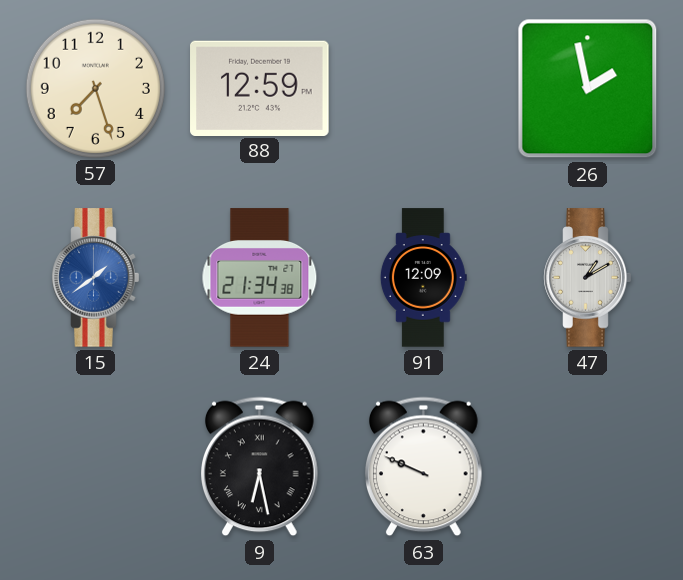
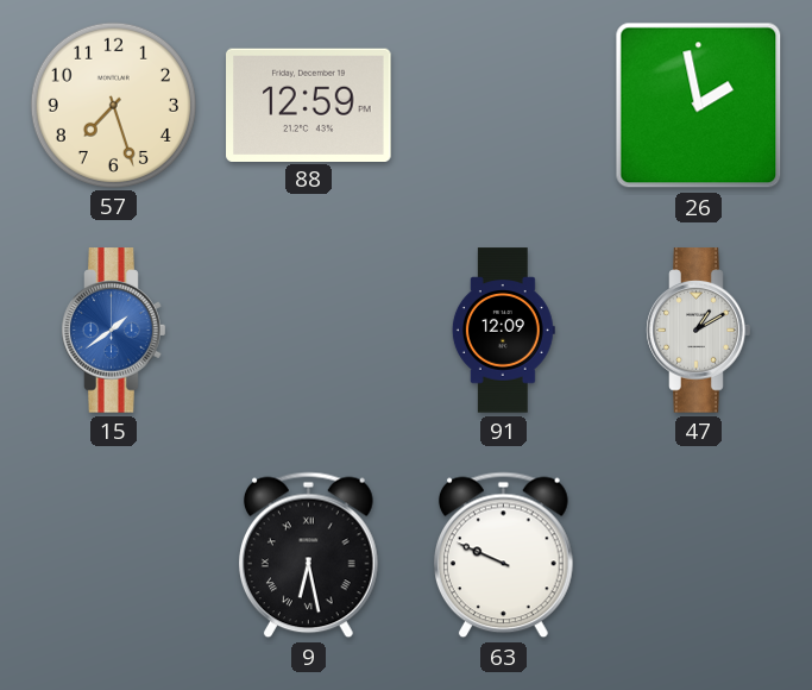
24: 21:34 -> none
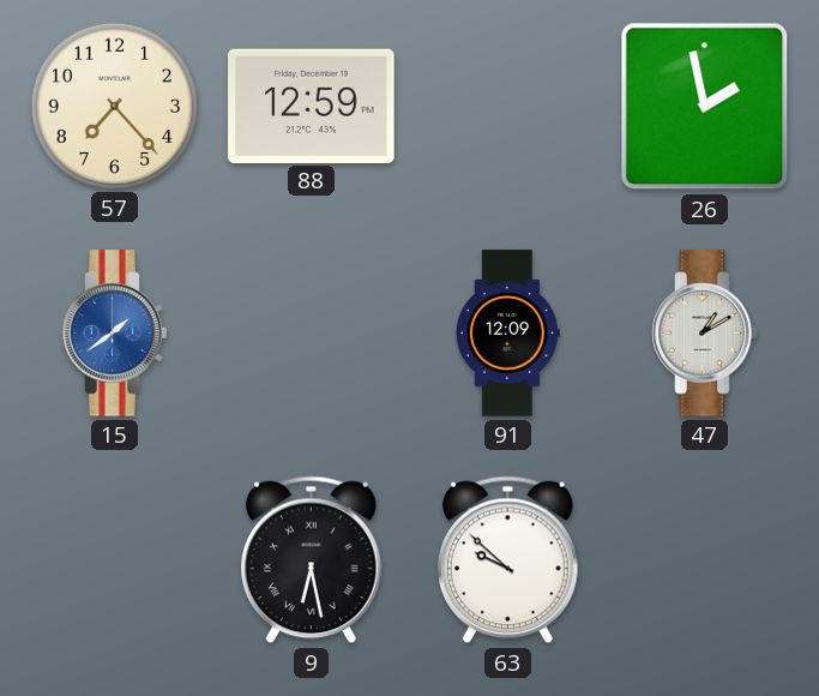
57: 7:27 -> 7:23
63: 9:49 -> 9:52
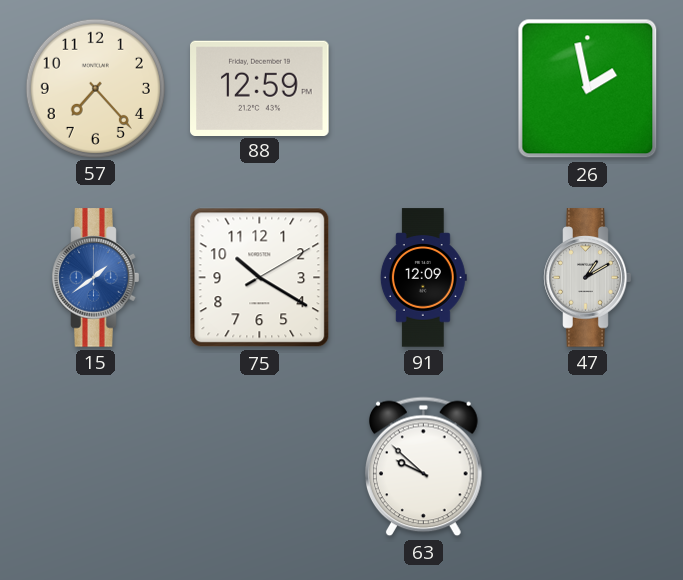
75: none -> 10:20
9: 6:28 -> none
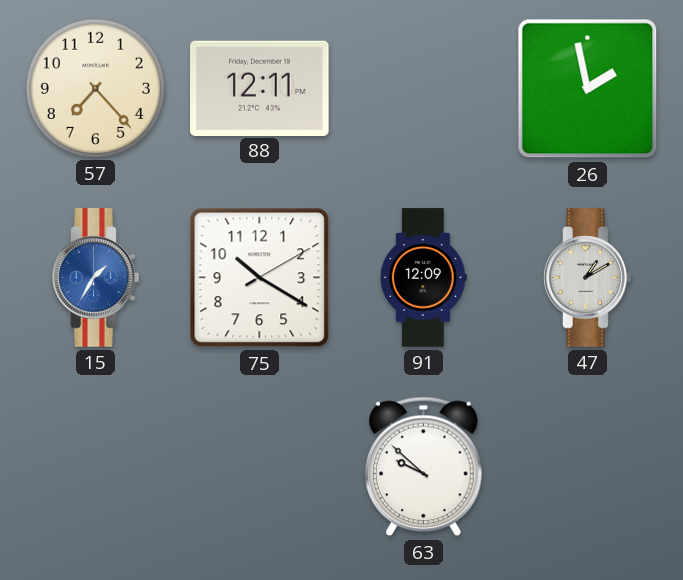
88: 12:59 -> 12:11
15: 1:39 -> 1:35
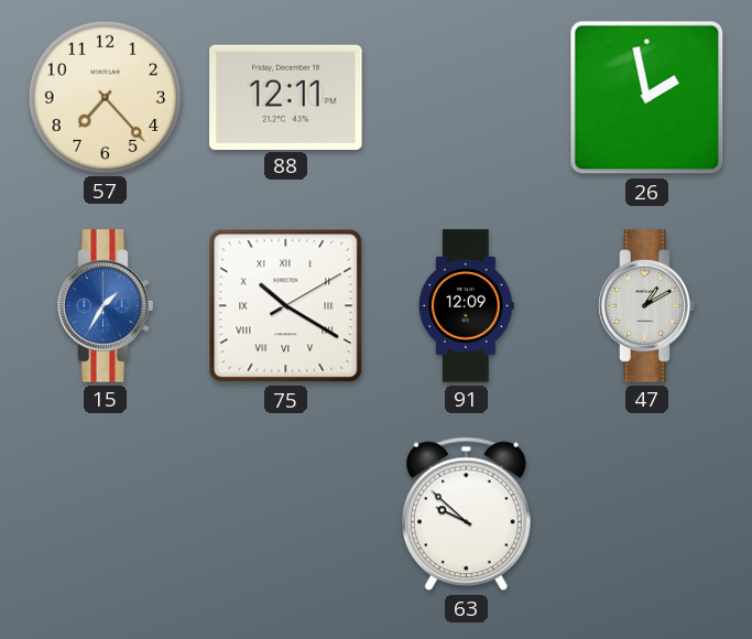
75 numerals: Arabic -> Roman
